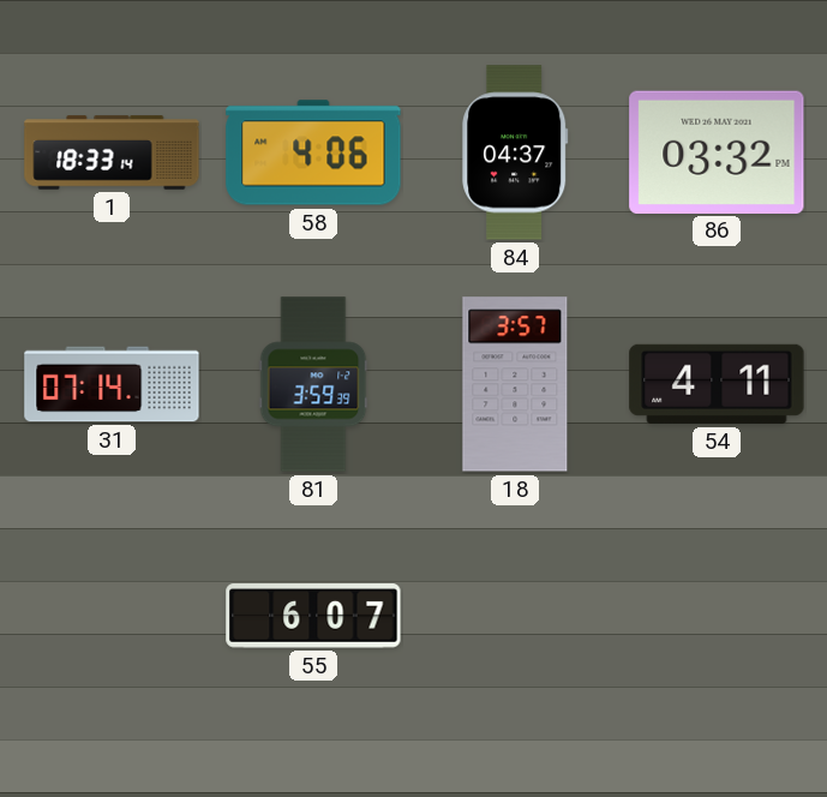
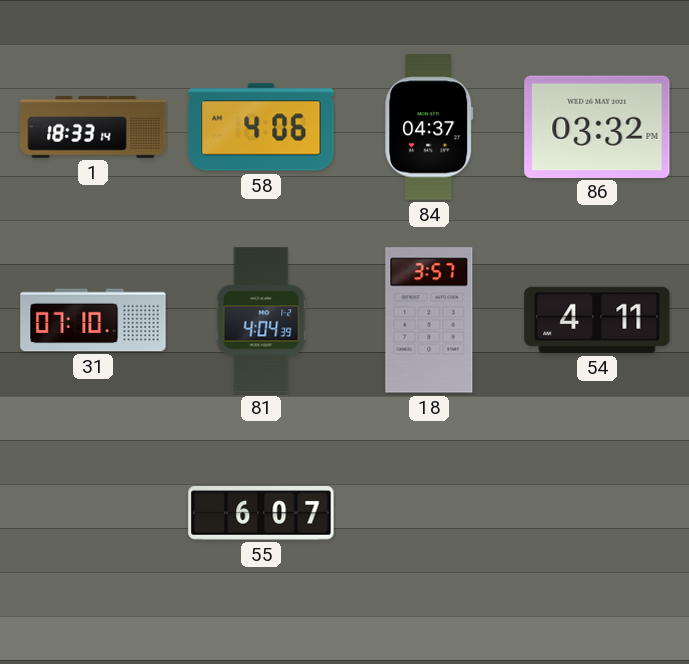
31: 07:14 -> 07:10
81: 3:59 -> 4:04
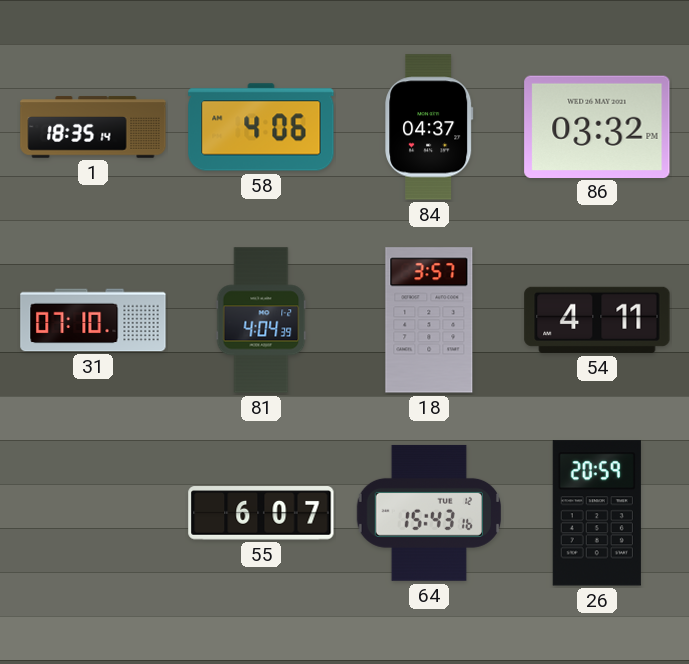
1: 18:33 -> 18:35
64: none -> 15:43
26: none -> 20:59
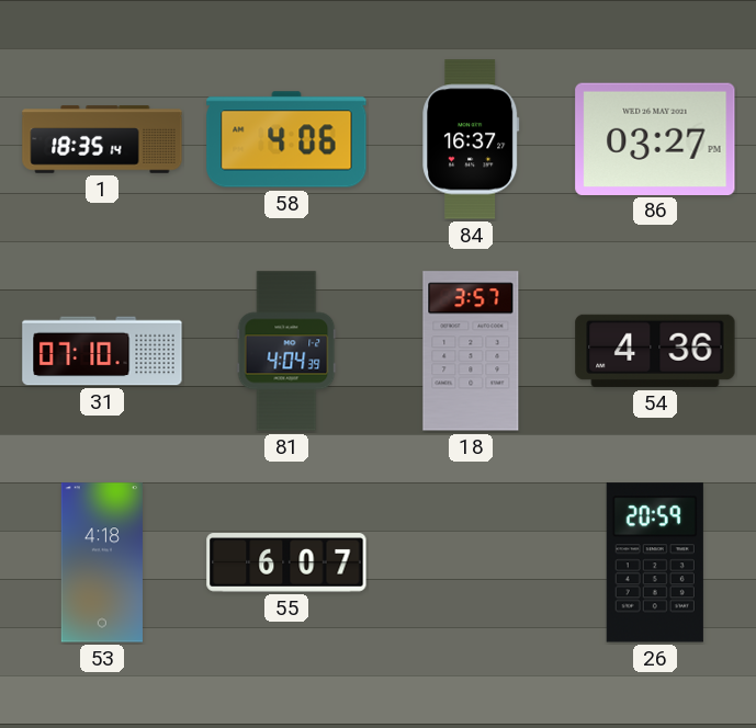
84: 04:37 -> 16:37
86: 03:32 -> 03:27
54: 4:11 -> 4:36
53: none -> 4:18
64: 15:43 -> none
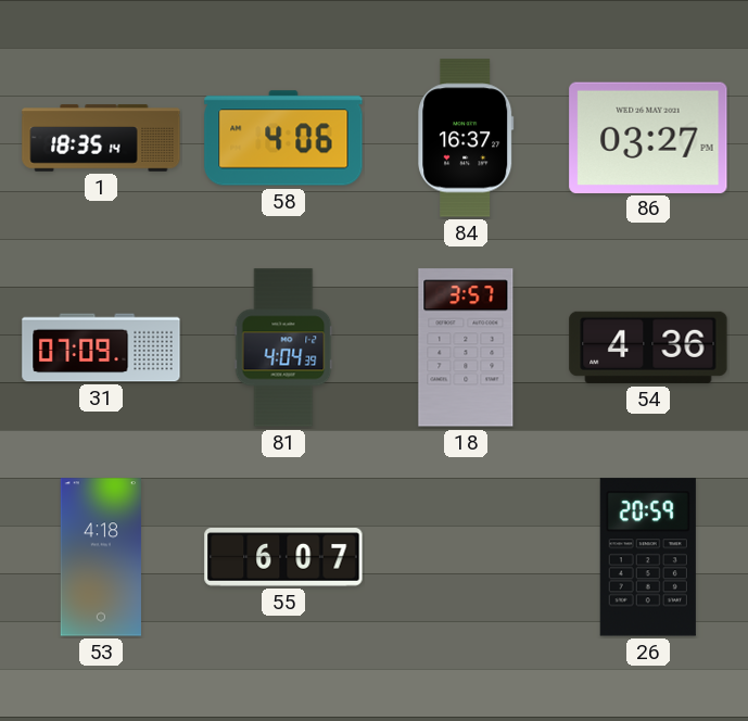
31: 07:10 -> 07:09
